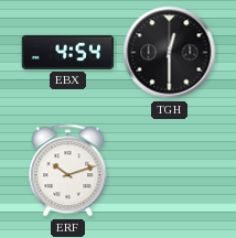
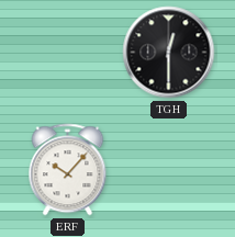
EBX: 4:54 -> none
ERF: 10:12 -> 10:07
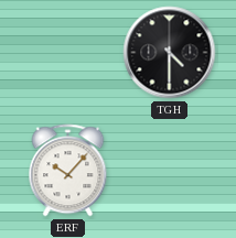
TGH: 12:30 -> 4:30
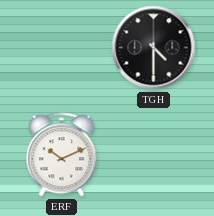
ERF: 10:07 -> 10:11
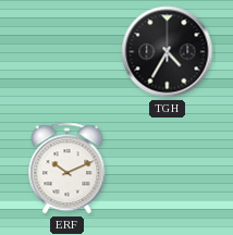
TGH: 4:30 -> 4:35
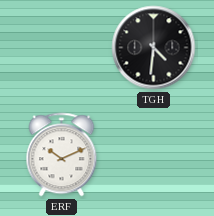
TGH: 4:35 -> 4:31
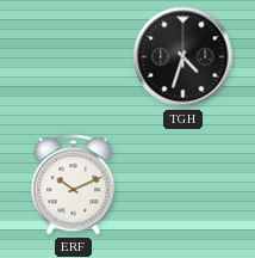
TGH: 4:31 -> 4:33
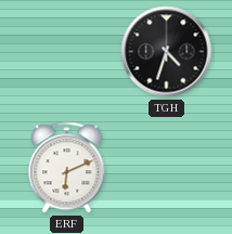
ERF: 10:11 -> 6:11
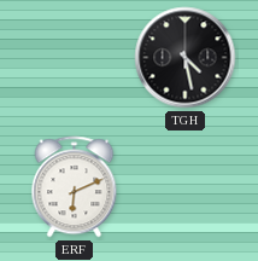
TGH: 4:33 -> 4:28
